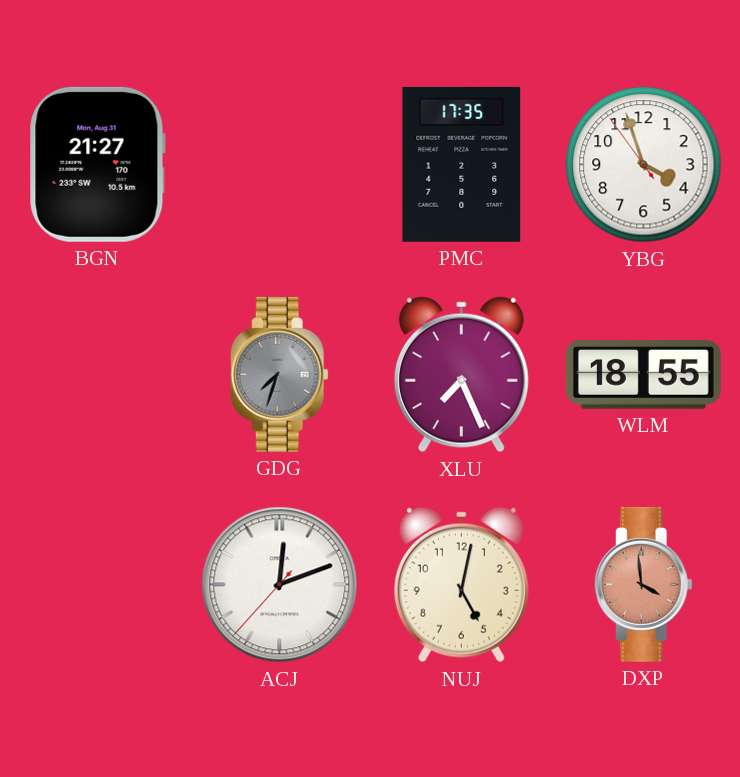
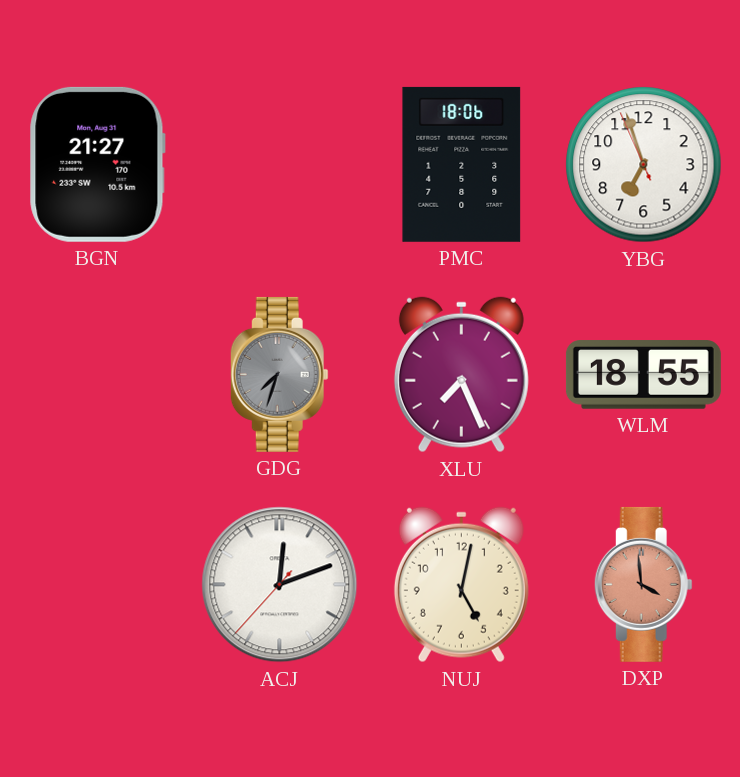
PMC: 17:35 -> 18:06
YBG: 3:56 -> 6:56
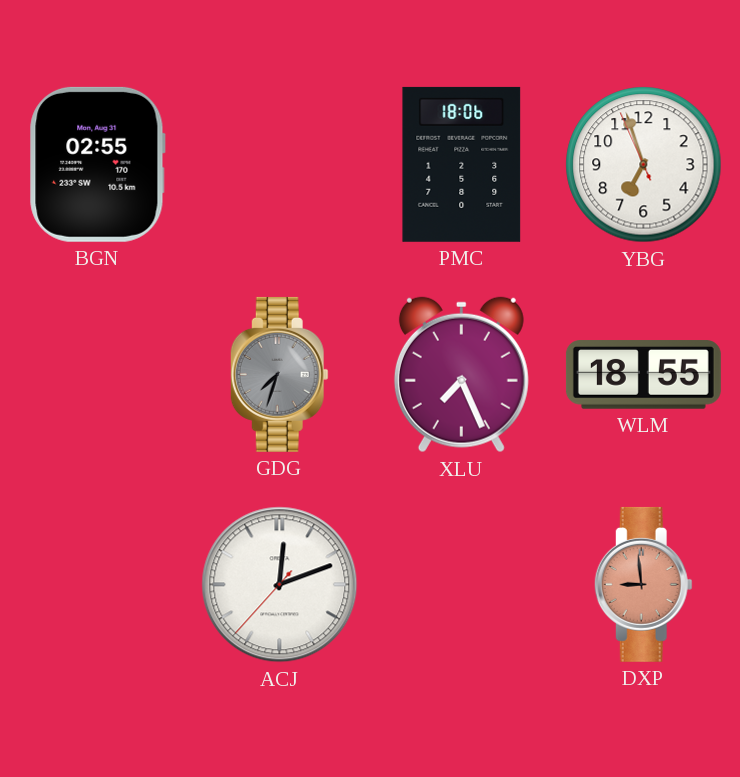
BGN: 21:27 -> 02:55
NUJ: 5:02 -> none
DXP: 3:59 -> 8:59
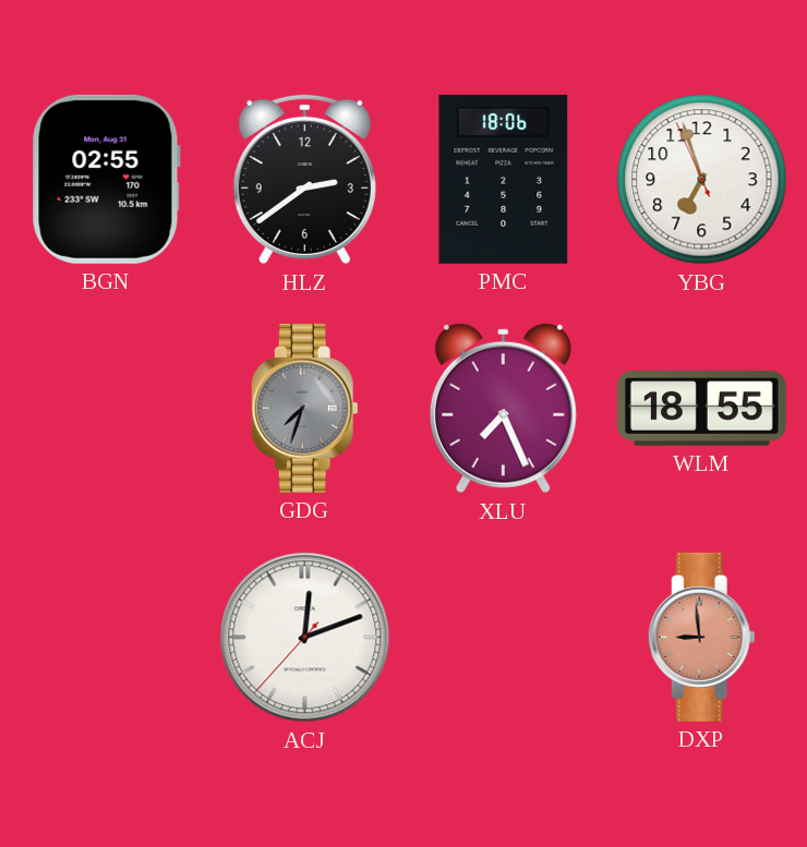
HLZ: none -> 2:39
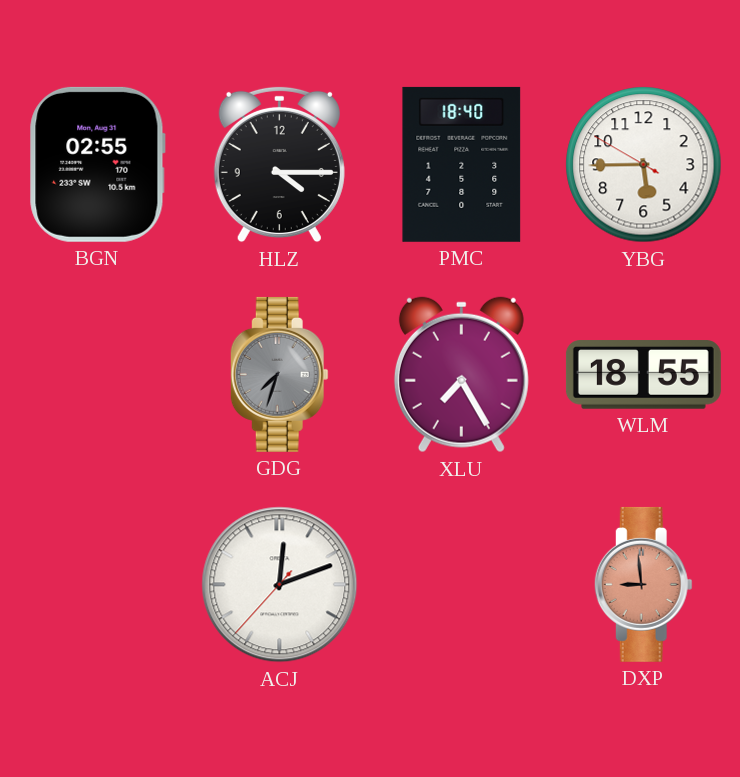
HLZ: 2:39 -> 4:15
PMC: 18:06 -> 18:40
YBG: 6:56 -> 5:44
XLU: 7:26 -> 7:25
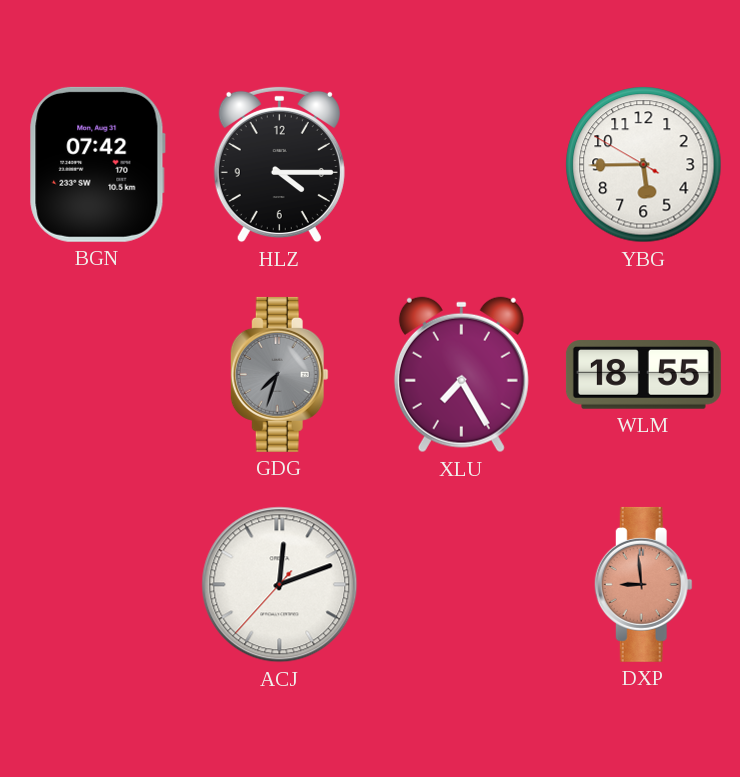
BGN: 02:55 -> 07:42
PMC: 18:40 -> none
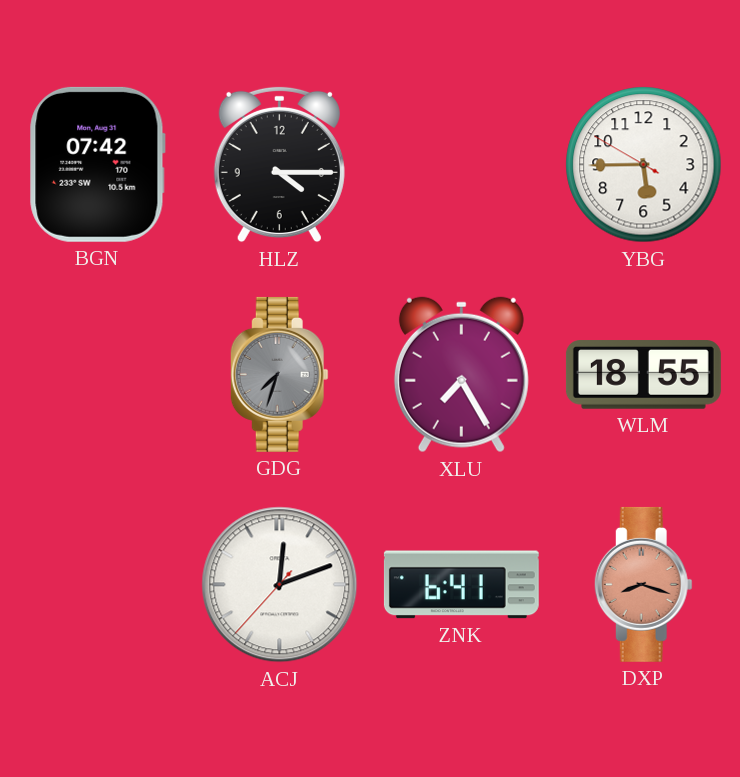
ZNK: none -> 6:41
DXP: 8:59 -> 8:18
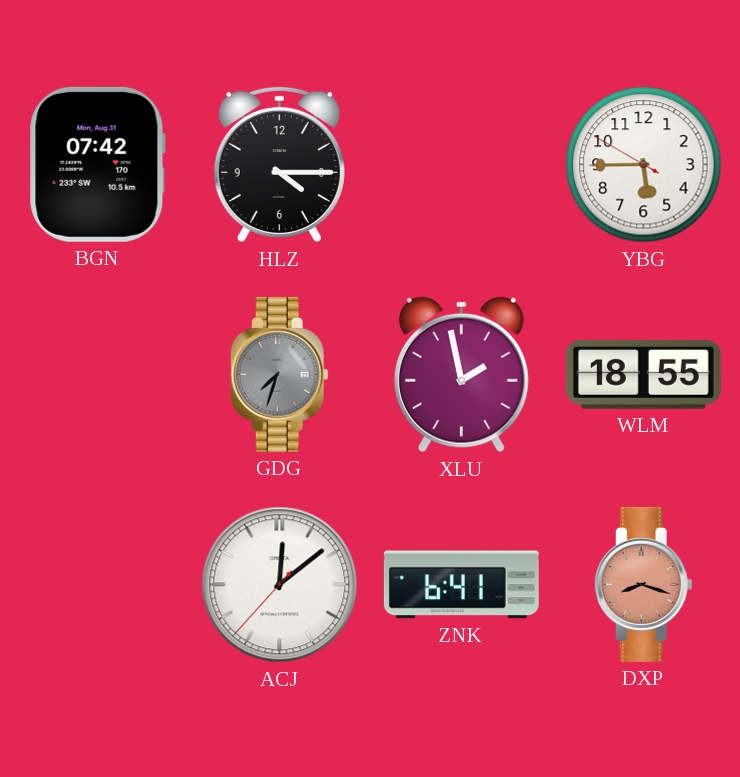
XLU: 7:25 -> 1:58
ACJ: 12:11 -> 12:08
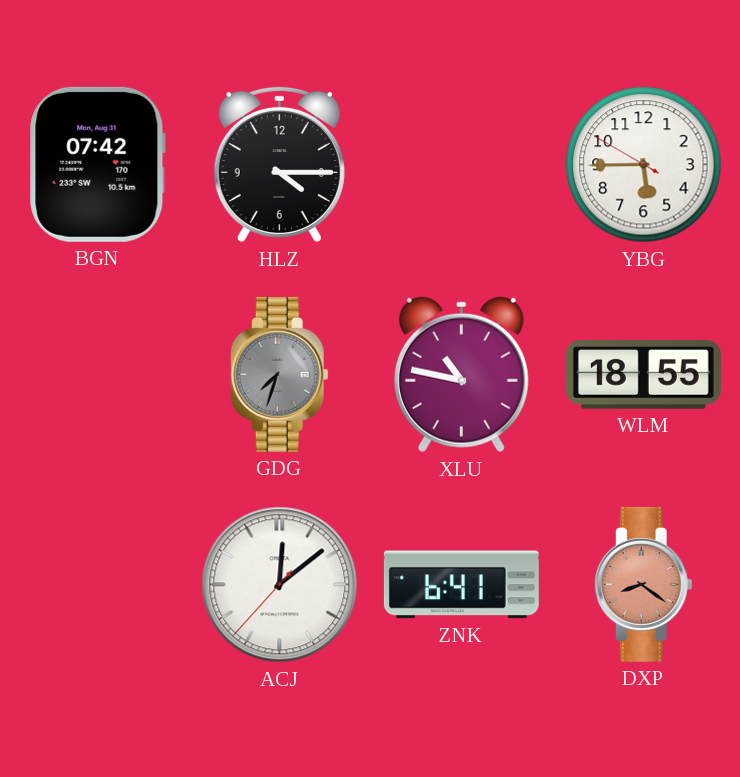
XLU: 1:58 -> 10:47
DXP: 8:18 -> 8:21
